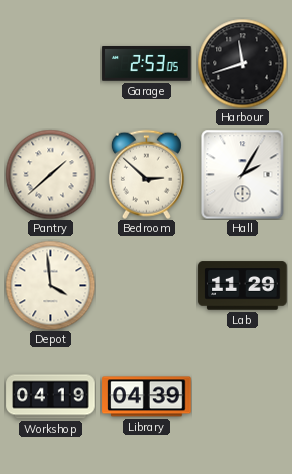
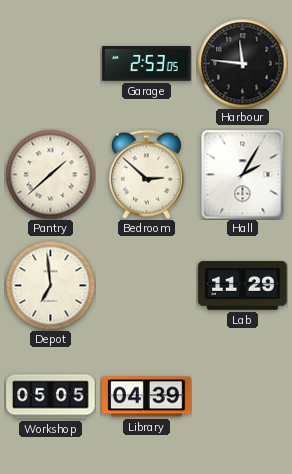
Harbour: 11:42 -> 11:46
Depot: 3:59 -> 6:59
Workshop: 04:19 -> 05:05
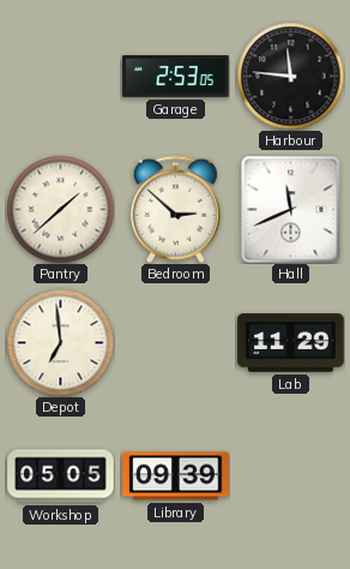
Hall: 2:05 -> 11:41
Library: 04:39 -> 09:39
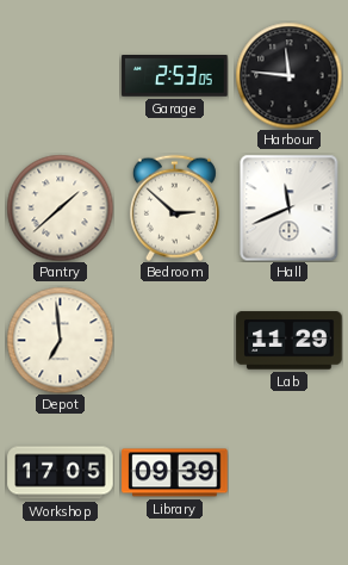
Workshop: 05:05 -> 17:05
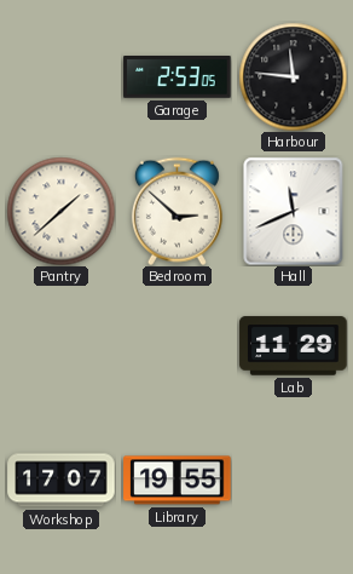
Depot: 6:59 -> none
Workshop: 17:05 -> 17:07
Library: 09:39 -> 19:55
